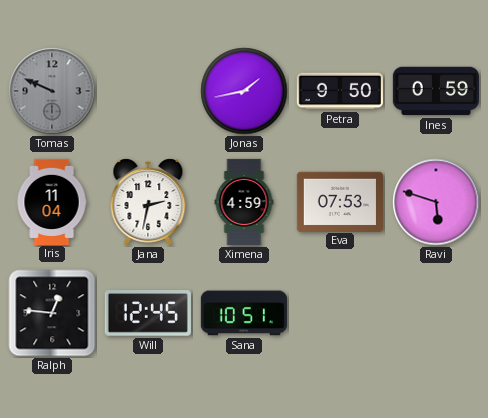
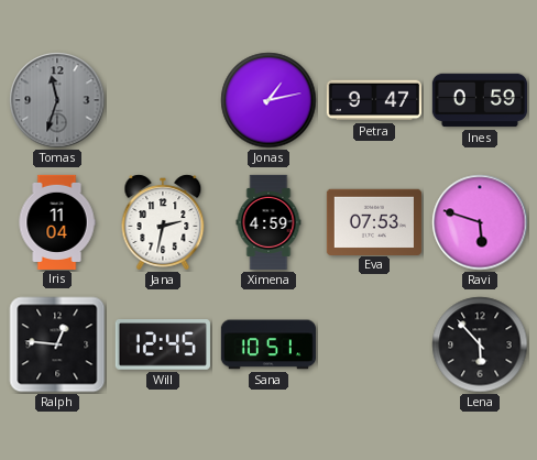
Tomas: 9:49 -> 11:33
Jonas: 1:43 -> 1:13
Petra: 9:50 -> 9:47
Lena: none -> 5:53
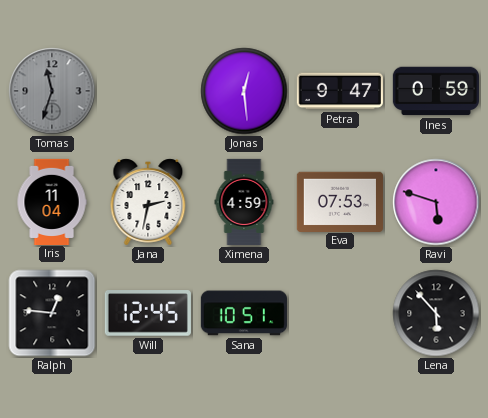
Jonas: 1:13 -> 12:29
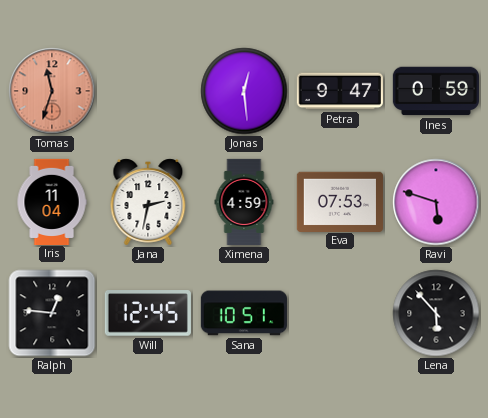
Tomas dial: grey -> salmon
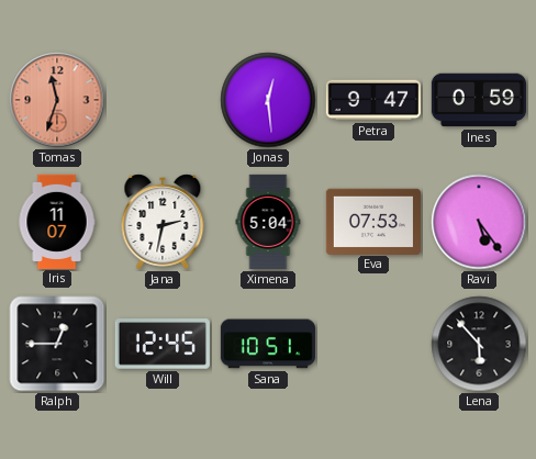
Iris: 11:04 -> 11:07
Ximena: 4:59 -> 5:04
Ravi: 5:48 -> 5:24
Ralph: 12:46 -> 12:45
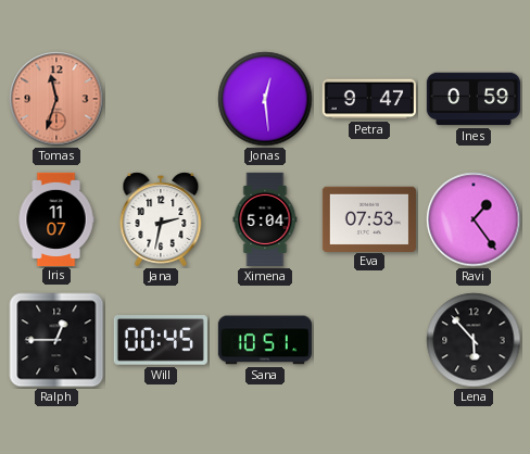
Ravi: 5:24 -> 1:24
Will: 12:45 -> 00:45
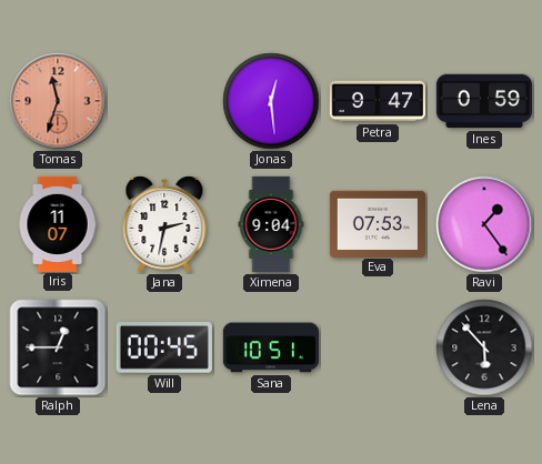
Ximena: 5:04 -> 9:04
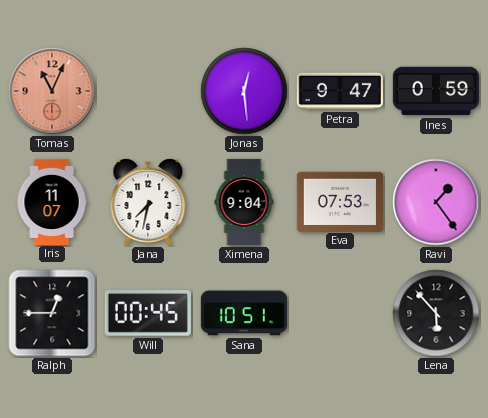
Tomas: 11:33 -> 11:04
Jana: 2:32 -> 7:32
